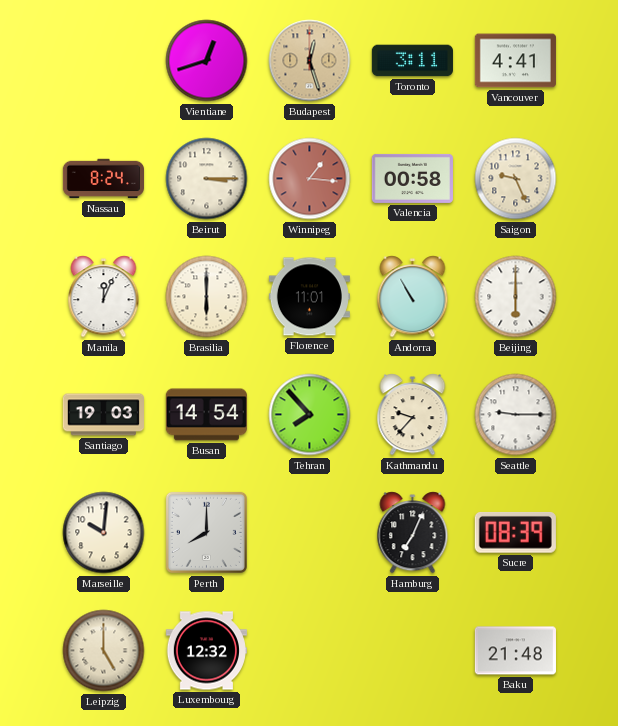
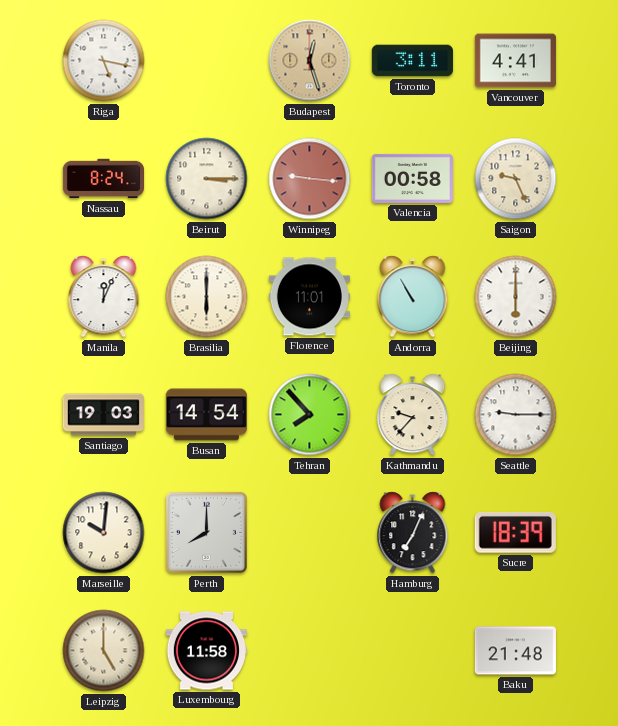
Riga: none -> 5:17
Vientiane: 12:42 -> none
Winnipeg: 1:16 -> 9:16
Sucre: 08:39 -> 18:39
Luxembourg: 12:32 -> 11:58
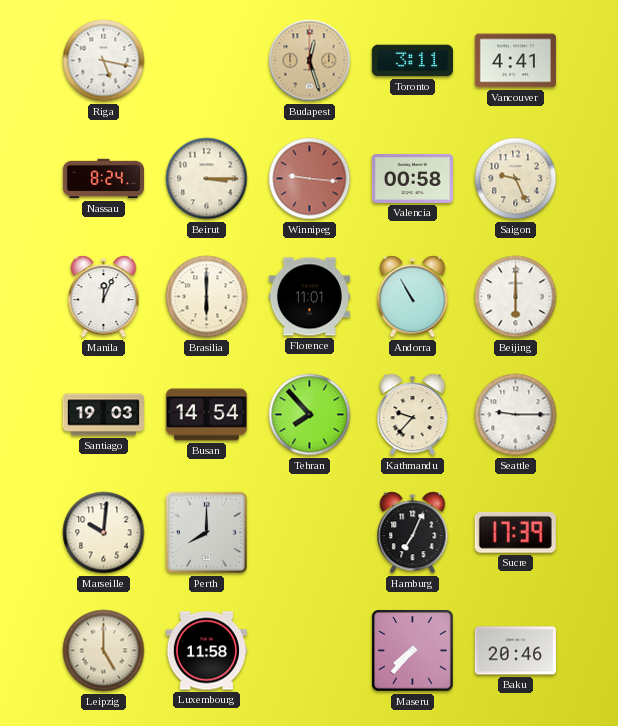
Sucre: 18:39 -> 17:39
Maseru: none -> 7:37
Baku: 21:48 -> 20:46
